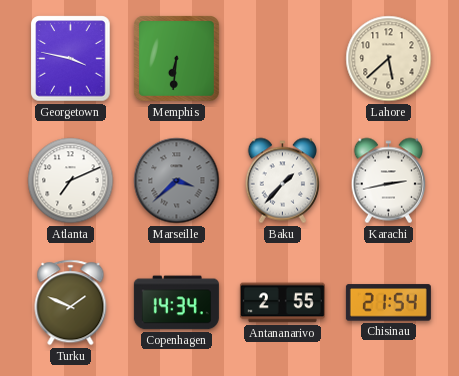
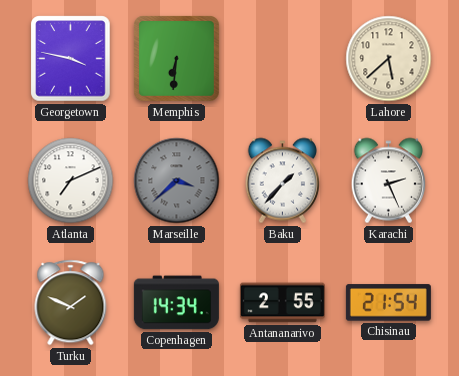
Karachi: 2:43 -> 2:26
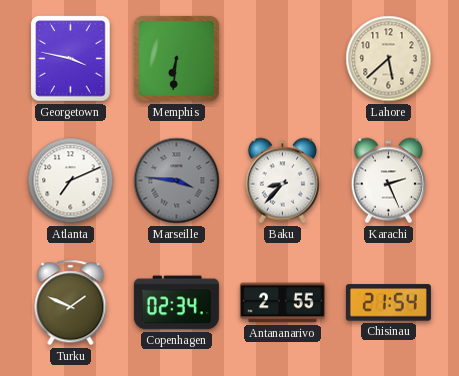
Marseille: 3:38 -> 3:46
Baku: 1:37 -> 8:37
Copenhagen: 14:34 -> 02:34
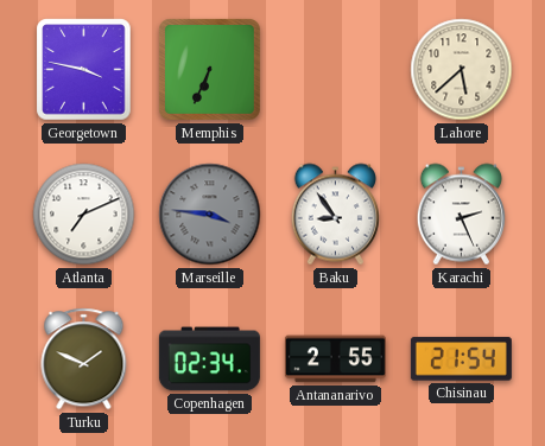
Memphis: 6:31 -> 6:34
Baku: 8:37 -> 8:54
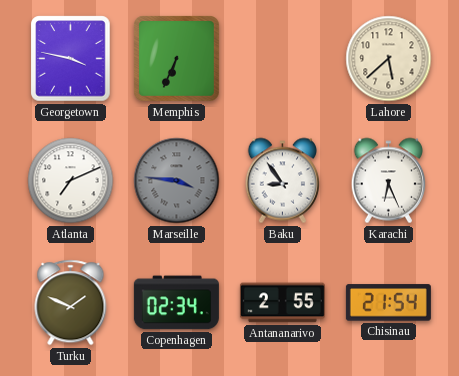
Karachi: 2:26 -> 6:26
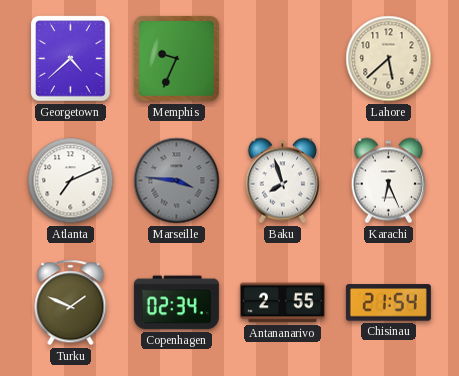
Georgetown: 3:47 -> 4:38
Memphis: 6:34 -> 9:34
Baku: 8:54 -> 7:57
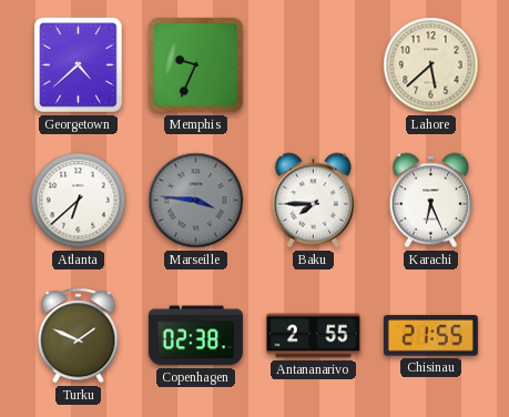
Atlanta: 7:11 -> 6:38
Baku: 7:57 -> 7:45
Copenhagen: 02:34 -> 02:38
Chisinau: 21:54 -> 21:55
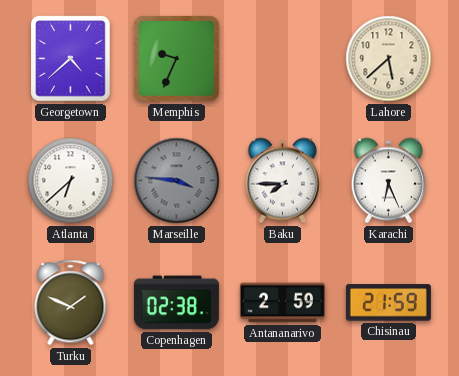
Antananarivo: 2:55 -> 2:59
Chisinau: 21:55 -> 21:59
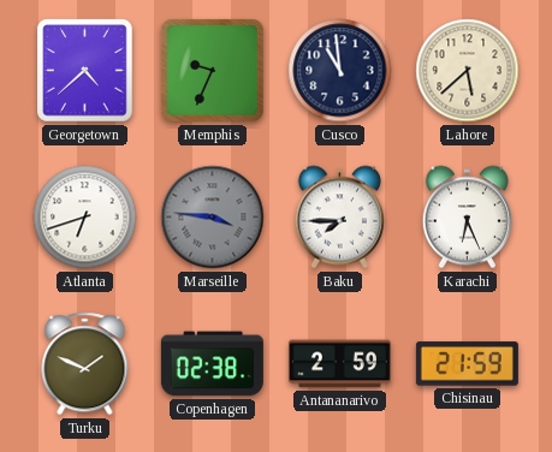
Cusco: none -> 10:59
Atlanta: 6:38 -> 6:42
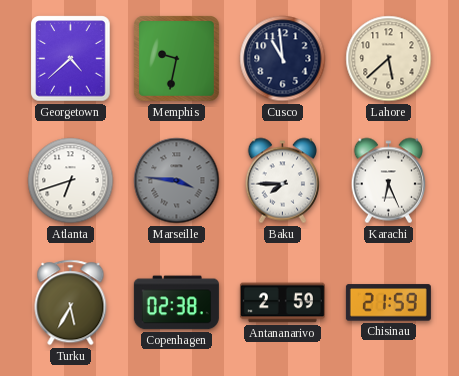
Memphis: 9:34 -> 9:32
Turku: 1:49 -> 5:35
